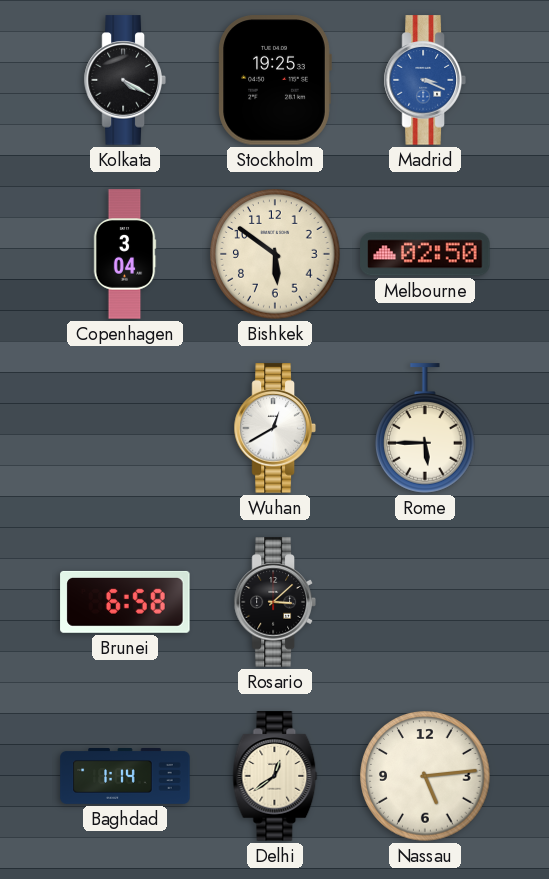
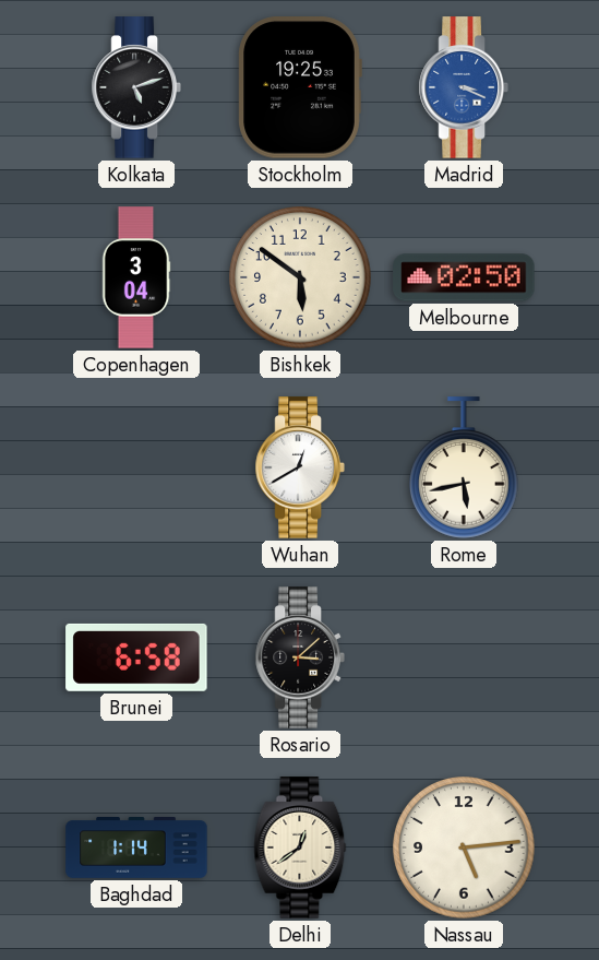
Kolkata: 4:20 -> 5:12
Rome: 5:45 -> 5:43
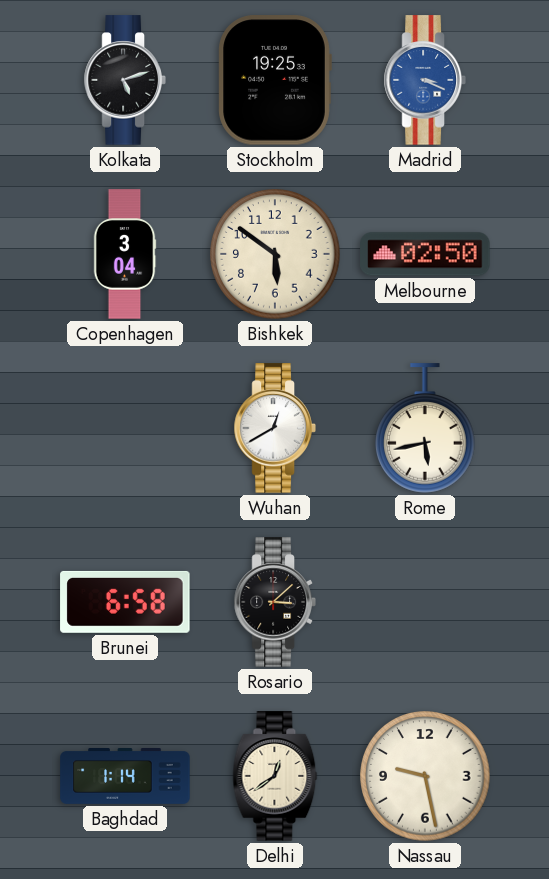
Nassau: 5:14 -> 9:28
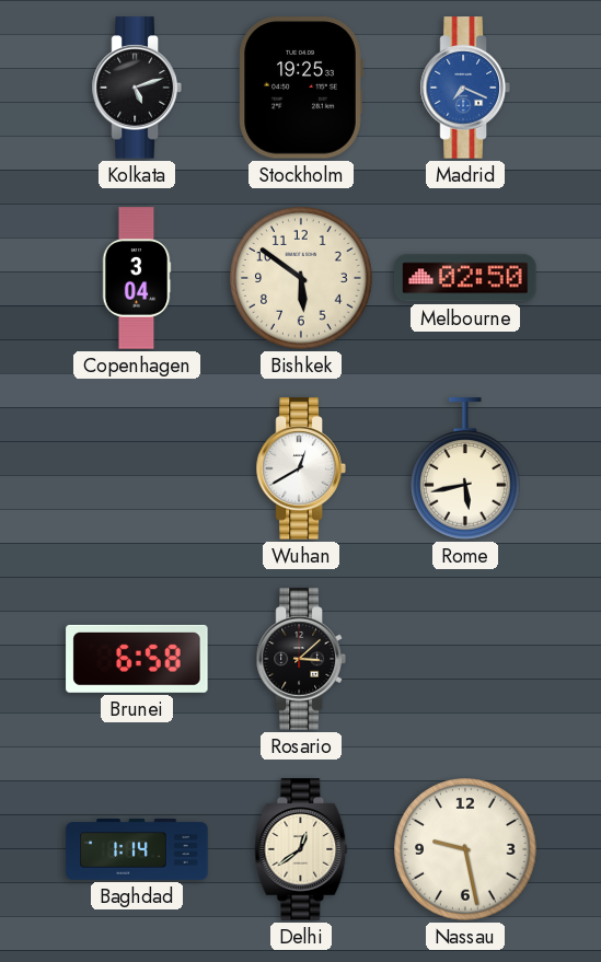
Madrid: 3:19 -> 7:19
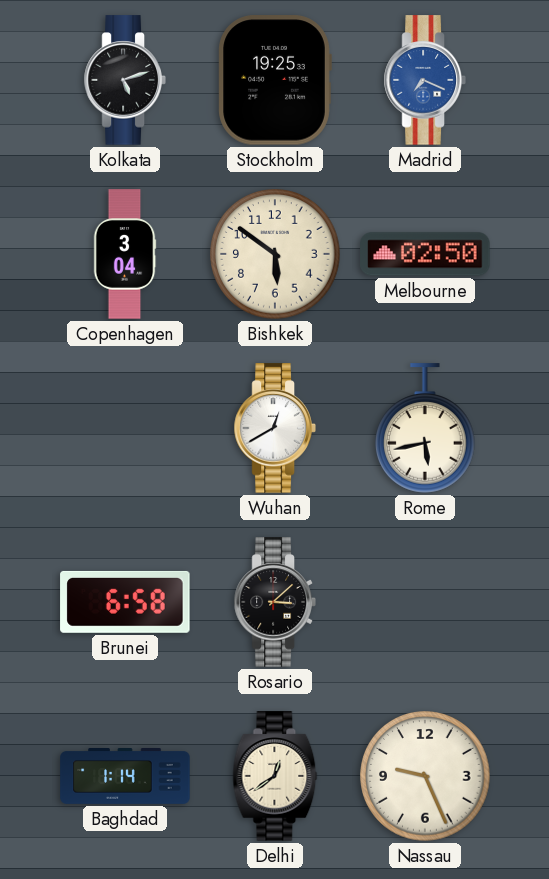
Nassau: 9:28 -> 9:26
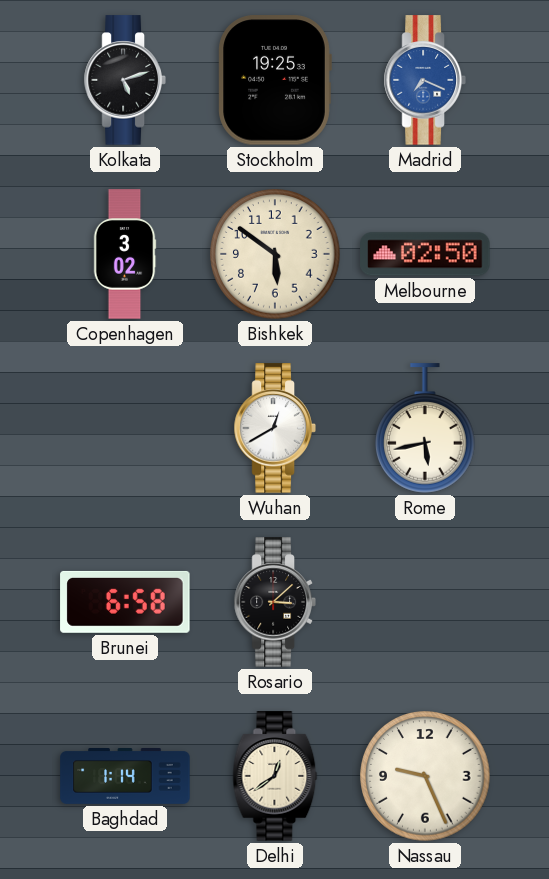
Copenhagen: 3:04 -> 3:02
